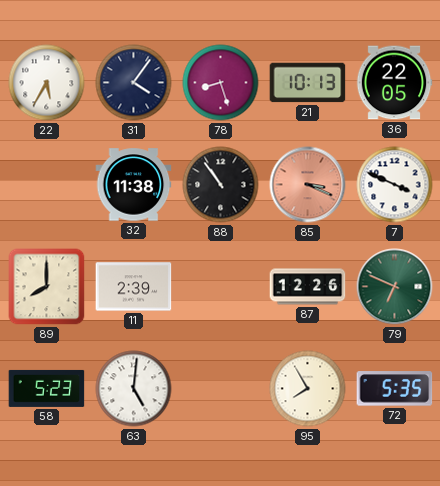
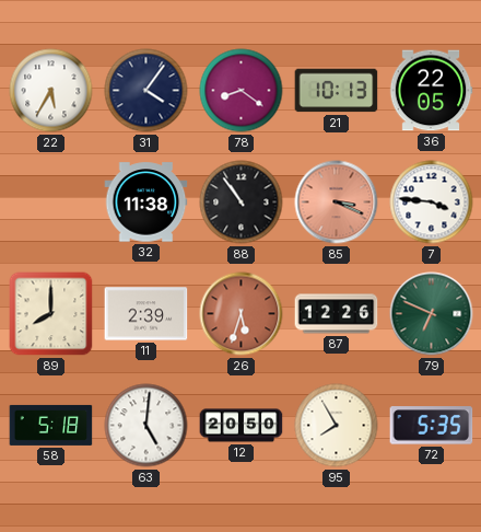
78: 8:27 -> 8:21
7: 3:49 -> 3:46
26: none -> 5:33
58: 5:23 -> 5:18
12: none -> 20:50
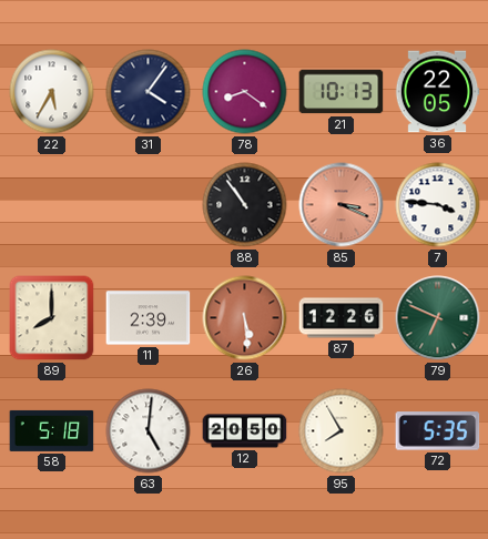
32: 11:38 -> none
26: 5:33 -> 5:29
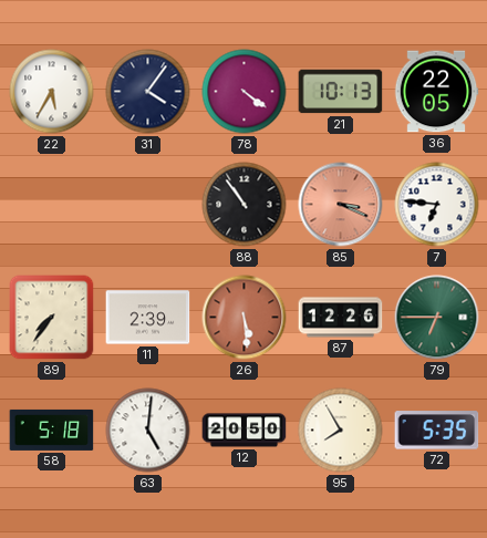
78: 8:21 -> 4:21
7: 3:46 -> 6:46
89: 8:00 -> 7:36
79: 6:49 -> 6:45
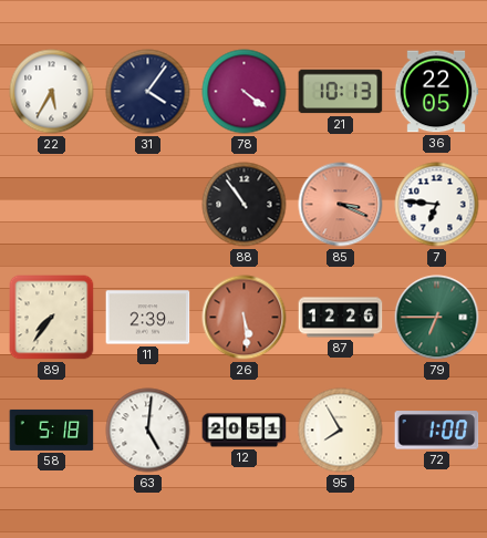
12: 20:50 -> 20:51
72: 5:35 -> 1:00
